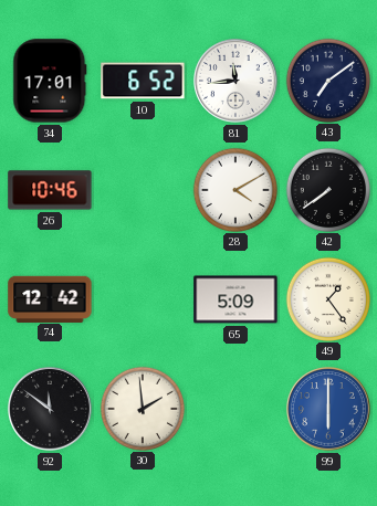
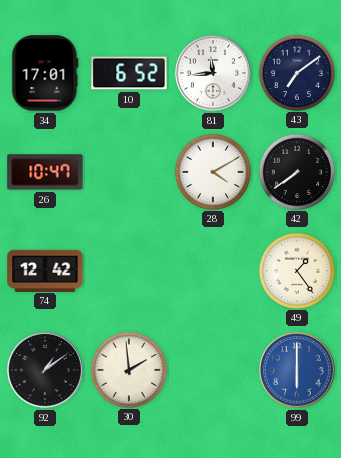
26: 10:46 -> 10:47
65: 5:09 -> none
92: 11:51 -> 1:09
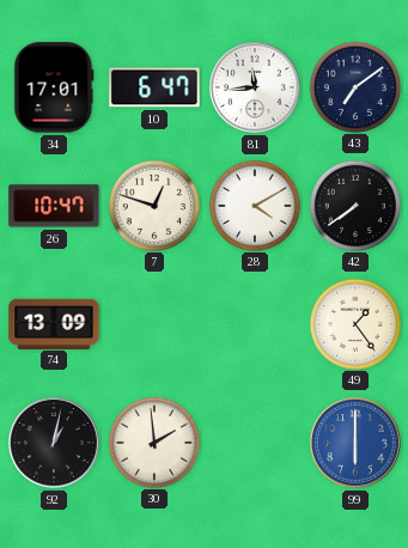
10: 6:52 -> 6:47
7: none -> 12:48
74: 12:42 -> 13:09
92: 1:09 -> 1:02
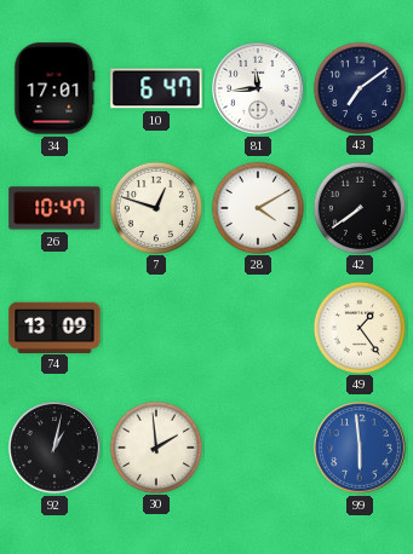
99: 6:00 -> 5:59
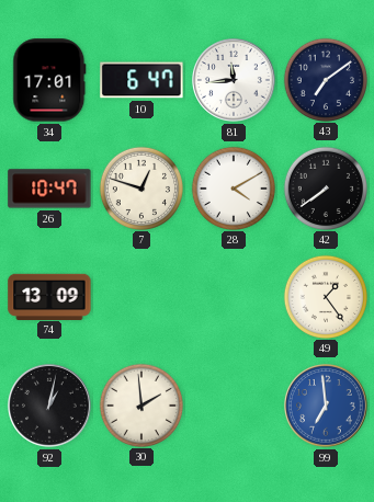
99: 5:59 -> 6:59
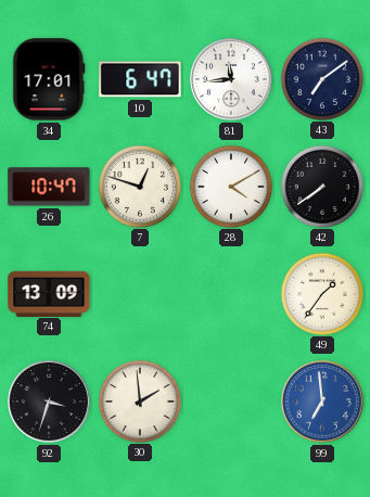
49: 1:24 -> 1:36
92: 1:02 -> 3:33
